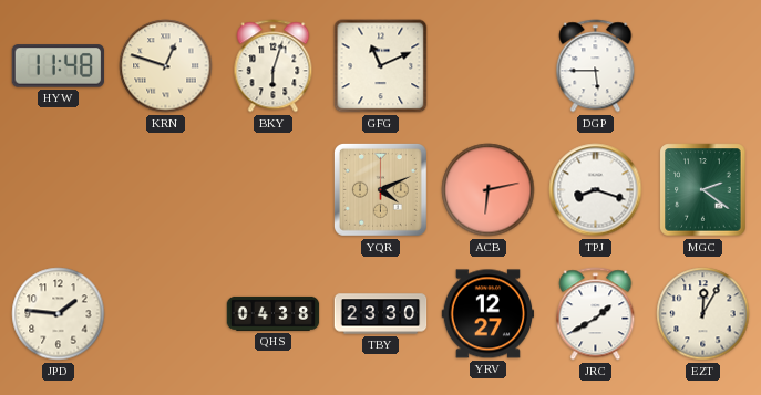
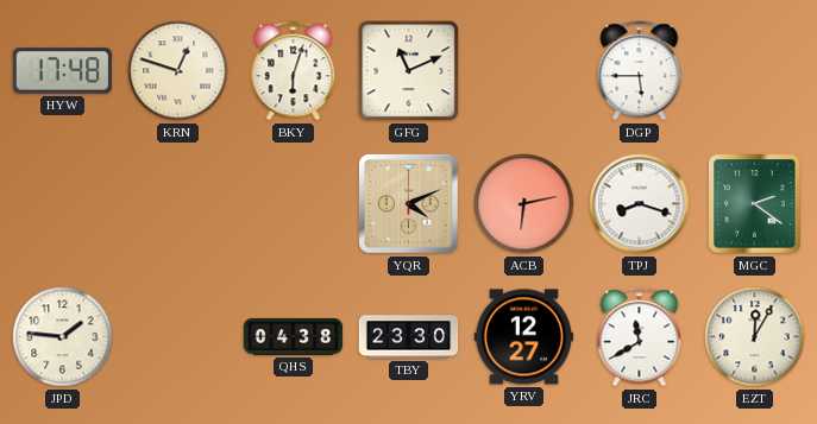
HYW: 11:48 -> 17:48
JRC: 1:40 -> 11:40
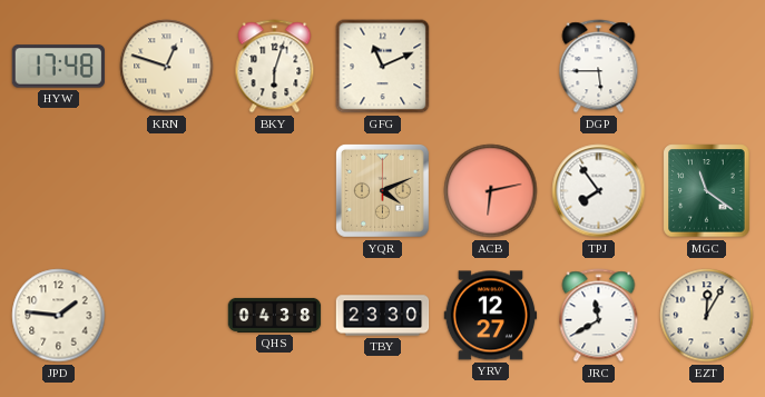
TPJ: 8:18 -> 7:54
MGC: 2:21 -> 11:21
